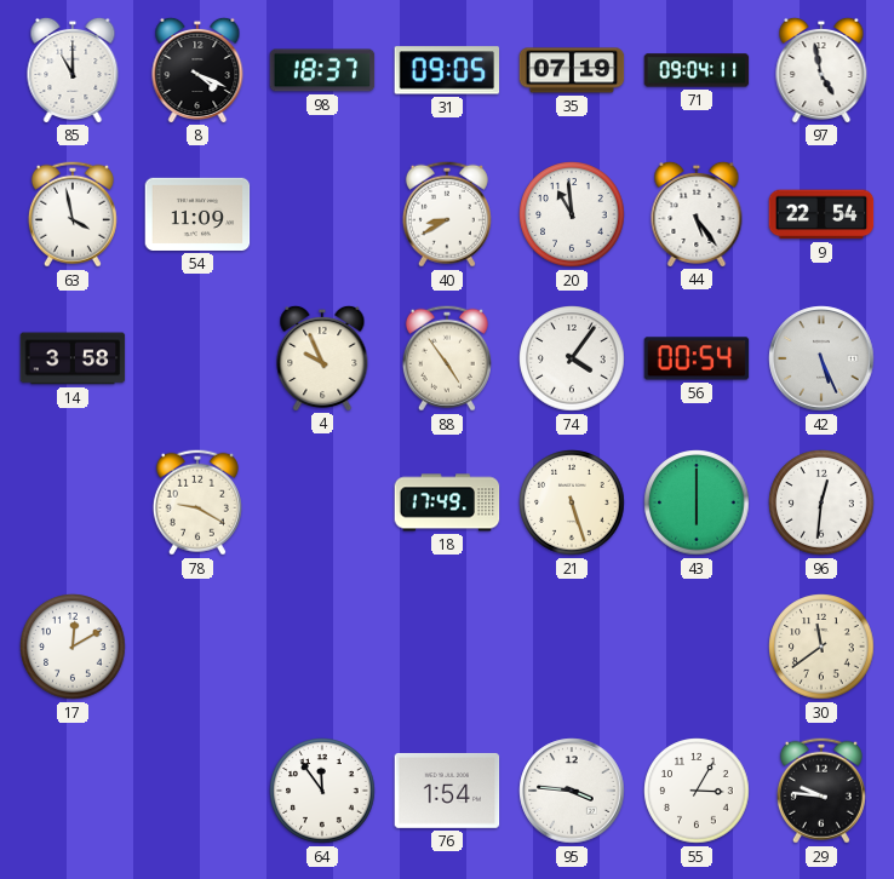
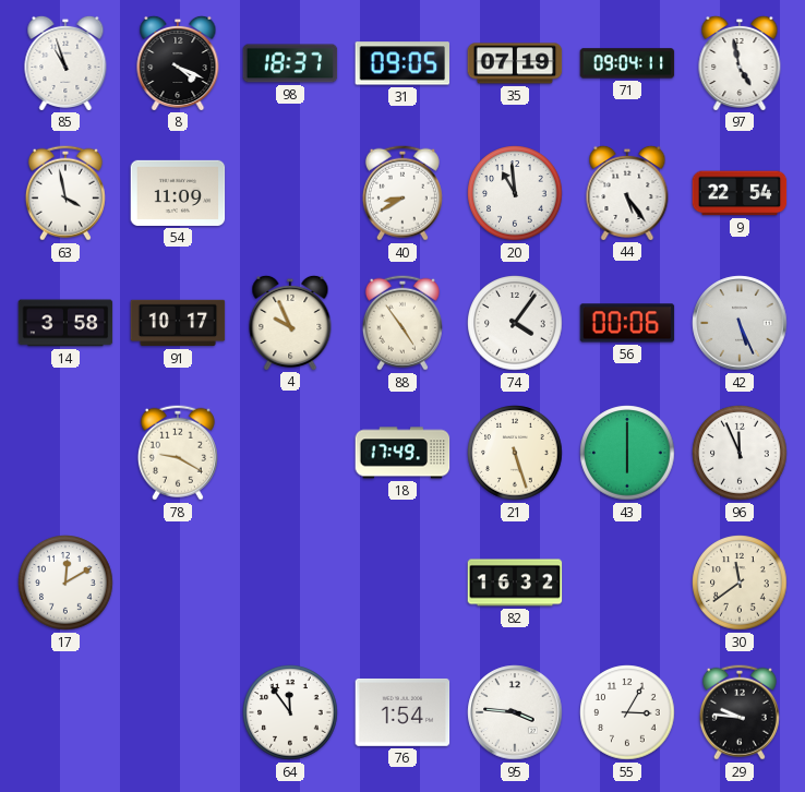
85: 11:00 -> 10:57
91: none -> 10:17
56: 00:54 -> 00:06
96: 12:31 -> 11:56
82: none -> 16:32
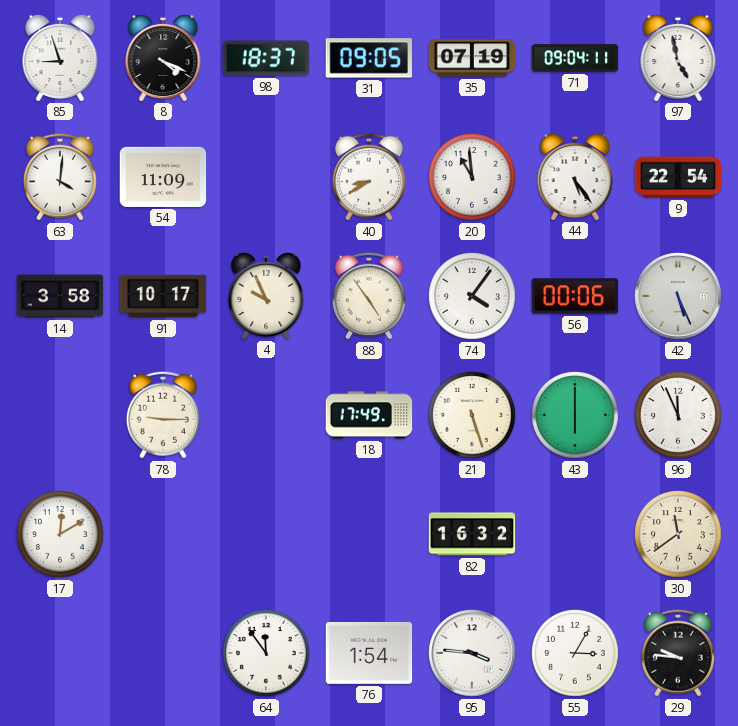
85: 10:57 -> 8:57
63: 3:58 -> 4:01
78: 9:20 -> 9:15
